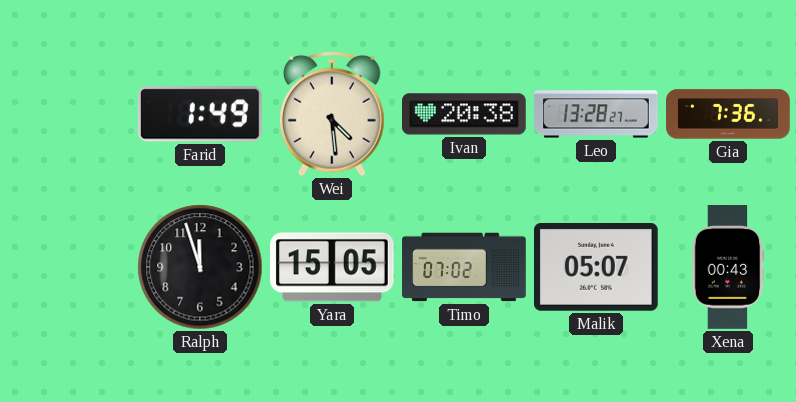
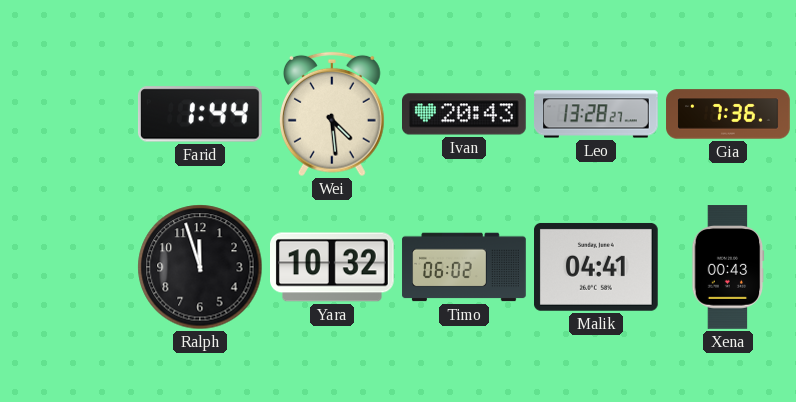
Farid: 1:49 -> 1:44
Ivan: 20:38 -> 20:43
Yara: 15:05 -> 10:32
Timo: 07:02 -> 06:02
Malik: 05:07 -> 04:41
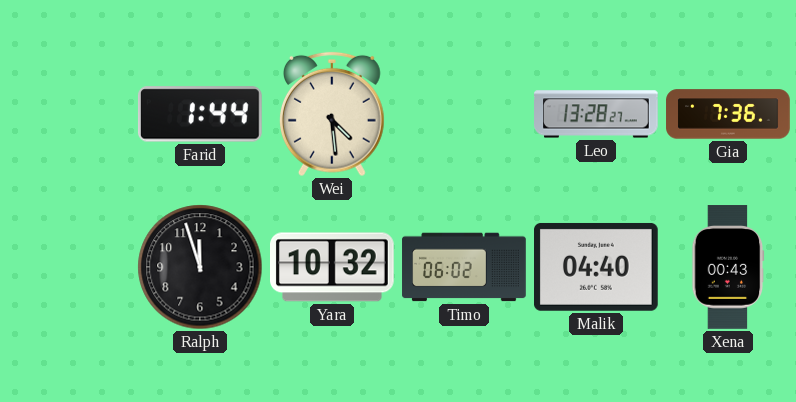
Ivan: 20:43 -> none
Malik: 04:41 -> 04:40
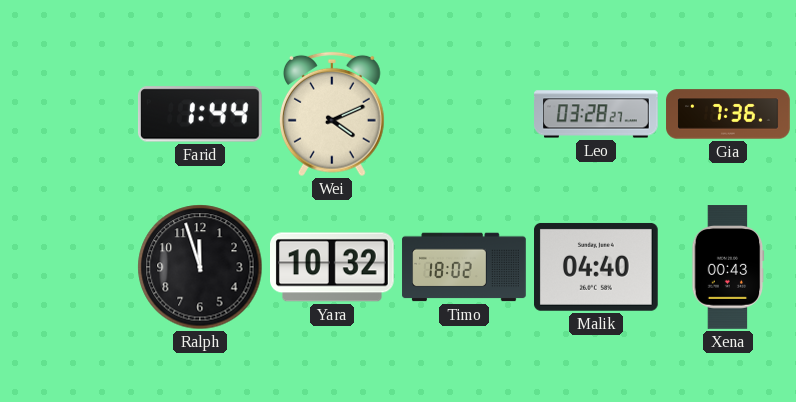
Wei: 4:29 -> 4:11
Leo: 13:28 -> 03:28
Timo: 06:02 -> 18:02
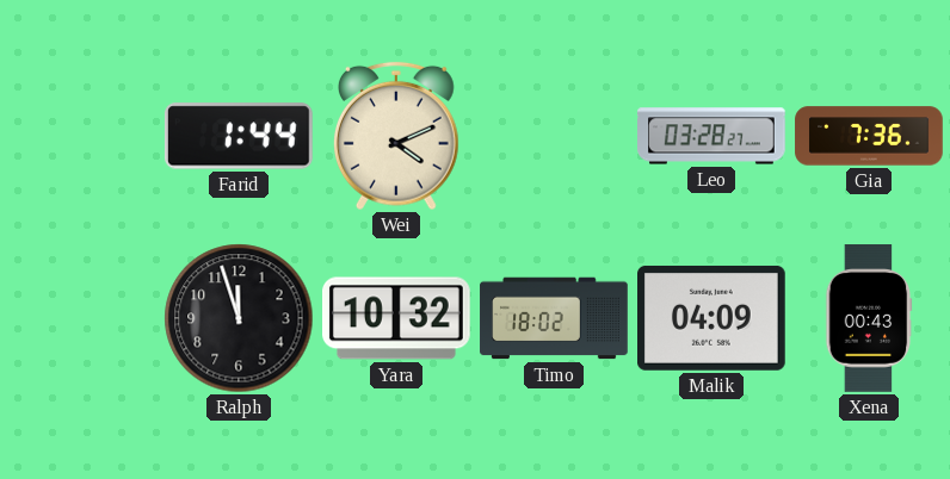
Malik: 04:40 -> 04:09
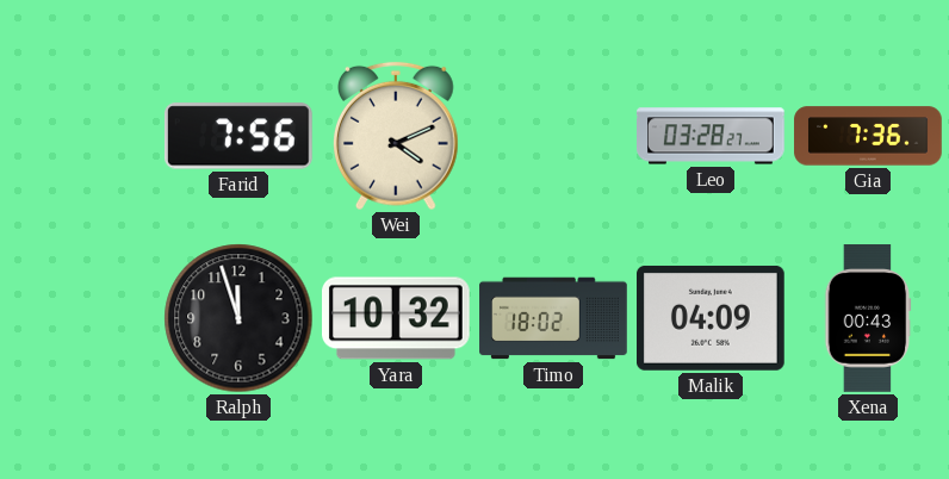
Farid: 1:44 -> 7:56
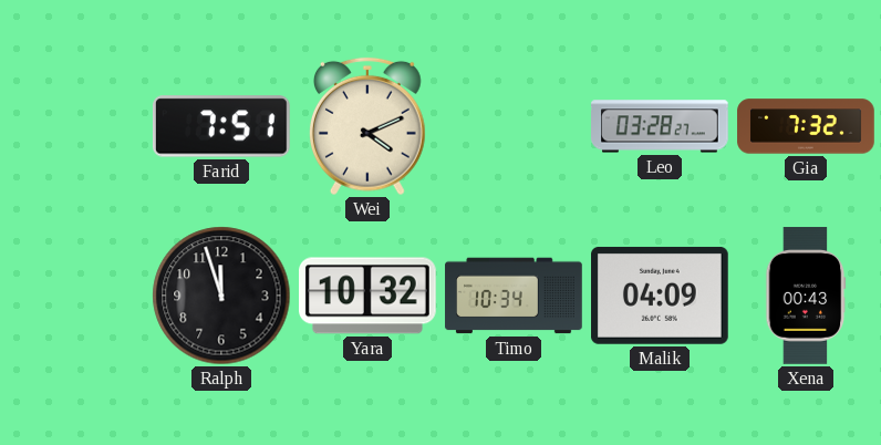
Farid: 7:56 -> 7:51
Gia: 7:36 -> 7:32
Timo: 18:02 -> 10:34
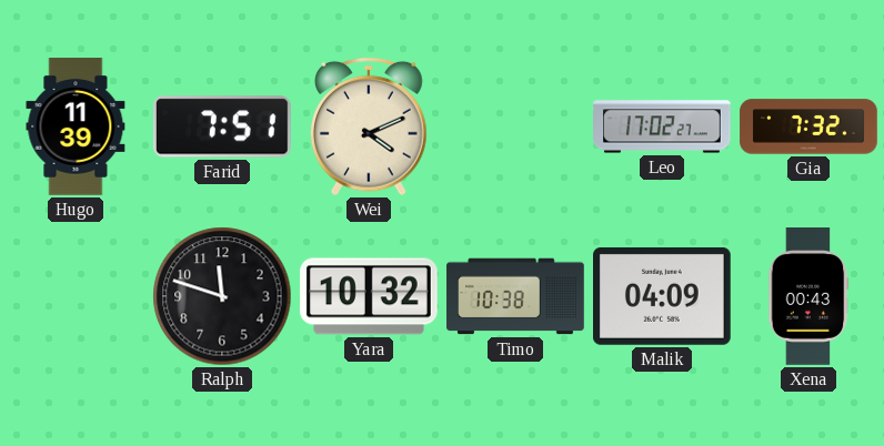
Hugo: none -> 11:39
Leo: 03:28 -> 17:02
Ralph: 11:57 -> 11:48
Timo: 10:34 -> 10:38
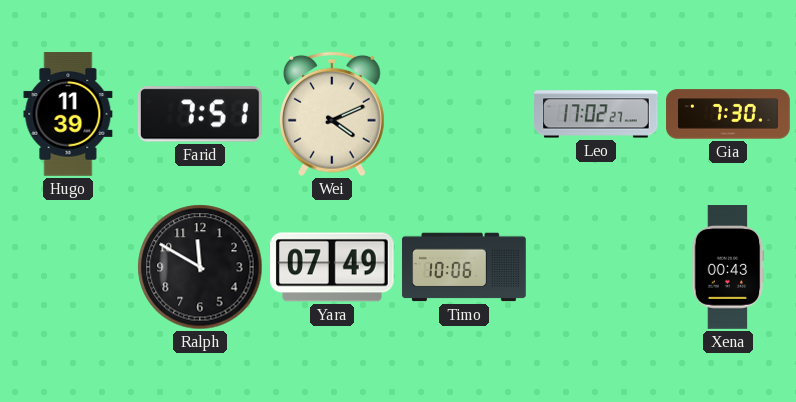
Gia: 7:32 -> 7:30
Ralph: 11:48 -> 11:50
Yara: 10:32 -> 07:49
Timo: 10:38 -> 10:06
Malik: 04:09 -> none
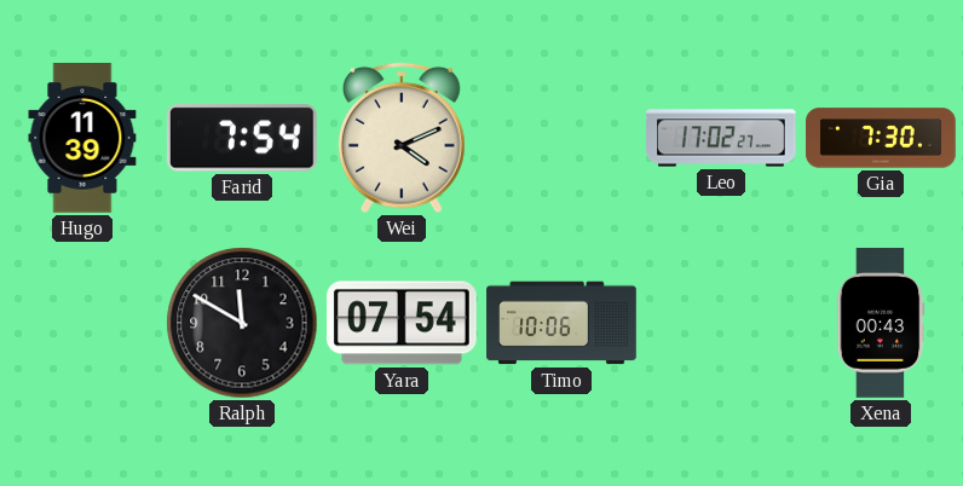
Farid: 7:51 -> 7:54
Yara: 07:49 -> 07:54
